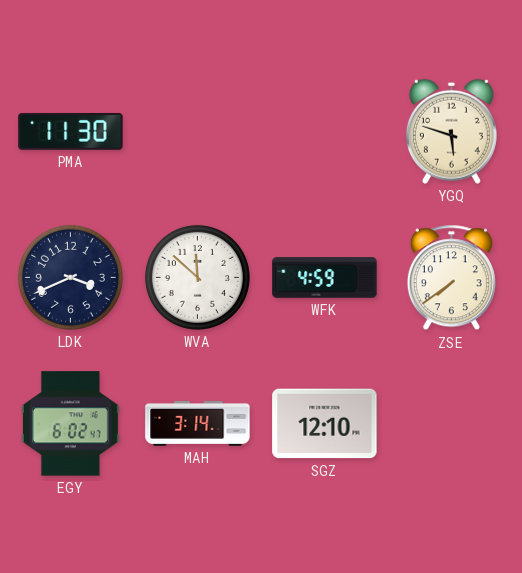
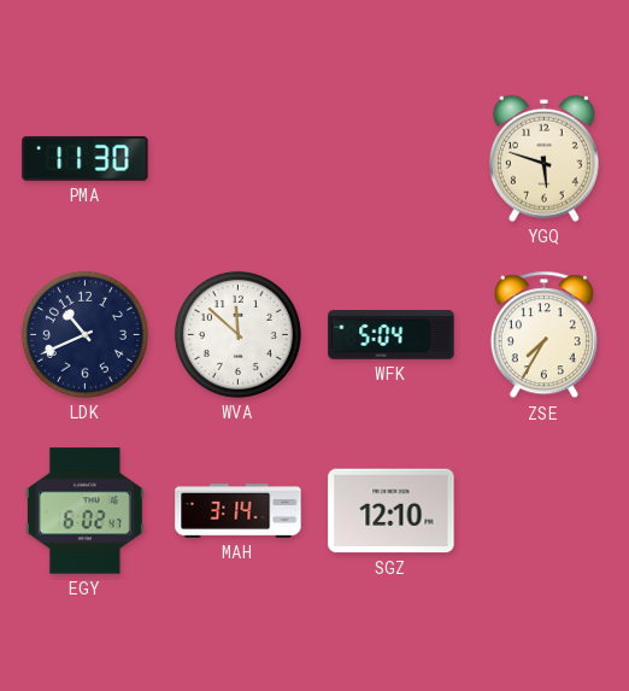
LDK: 3:41 -> 10:41
WFK: 4:59 -> 5:04
ZSE: 7:39 -> 7:35
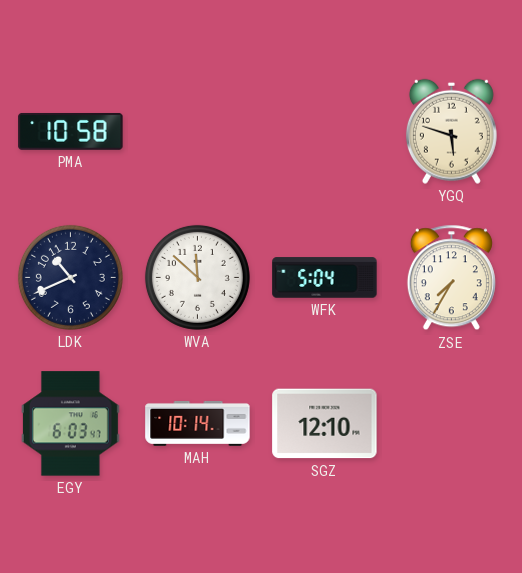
PMA: 11:30 -> 10:58
EGY: 6:02 -> 6:03
MAH: 3:14 -> 10:14
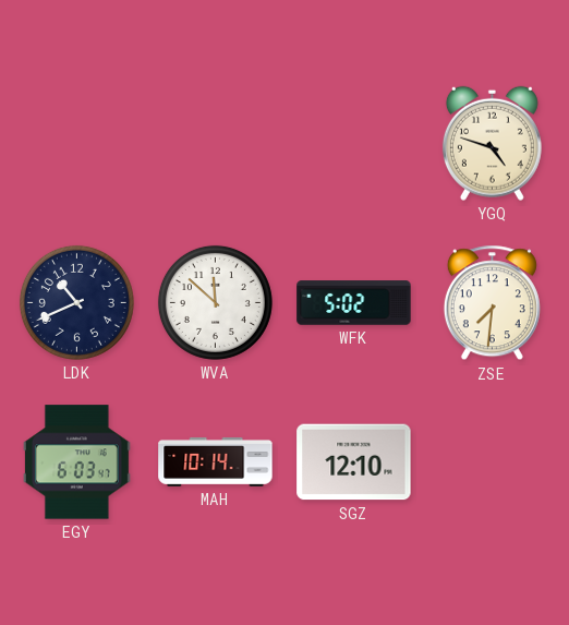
PMA: 10:58 -> none
YGQ: 5:48 -> 4:48
WFK: 5:04 -> 5:02
ZSE: 7:35 -> 7:31
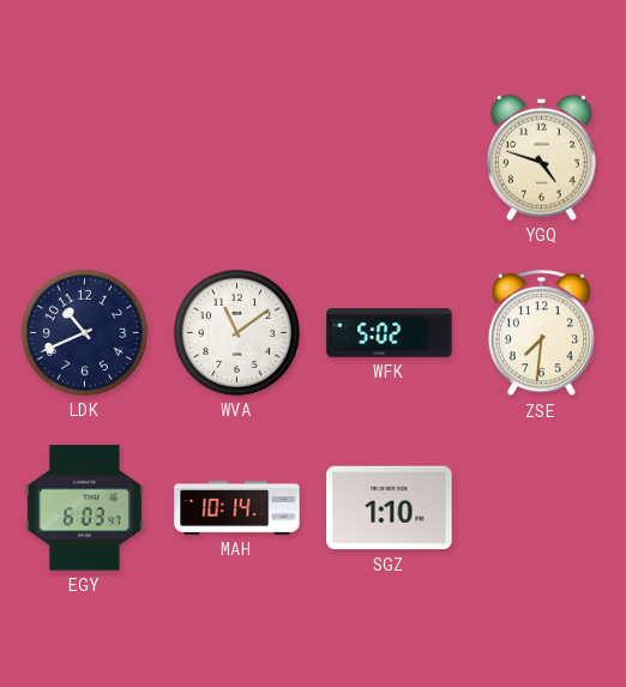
WVA: 11:52 -> 11:09
SGZ: 12:10 -> 1:10
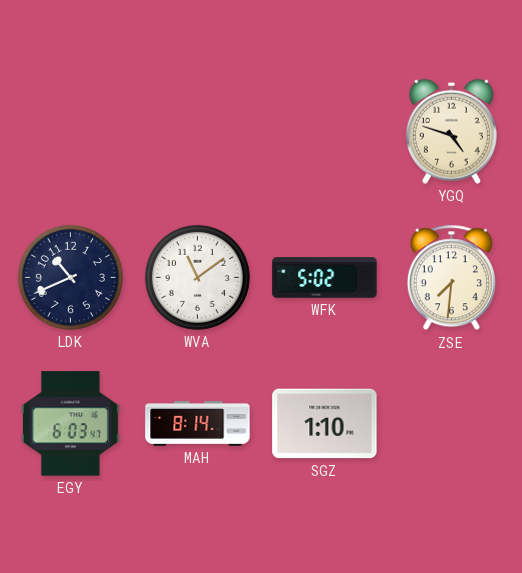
MAH: 10:14 -> 8:14
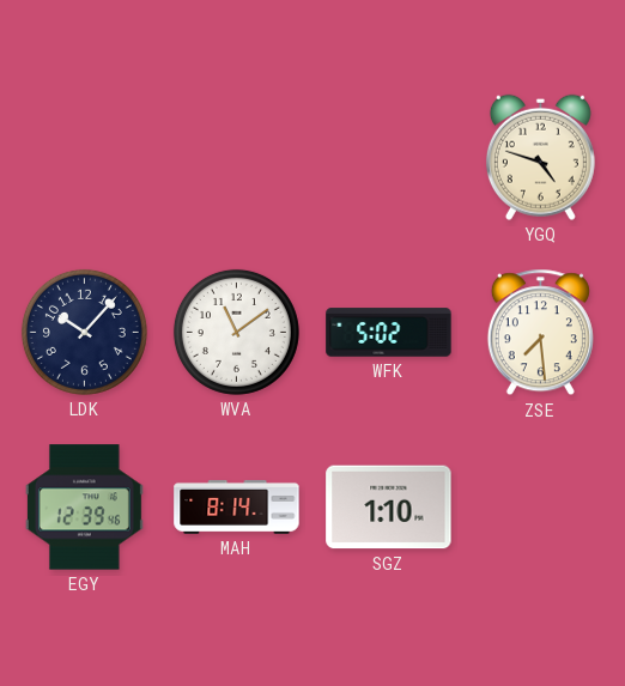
LDK: 10:41 -> 10:07
ZSE: 7:31 -> 7:29
EGY: 6:03 -> 12:39
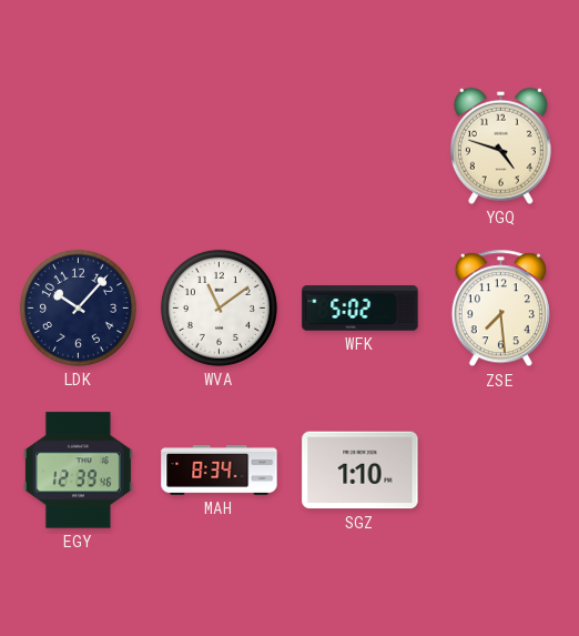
MAH: 8:14 -> 8:34
